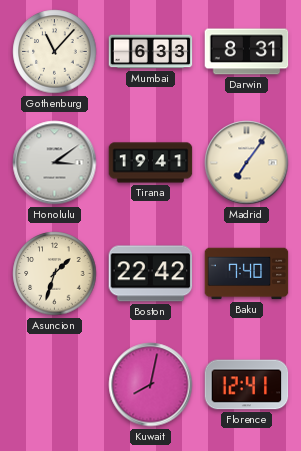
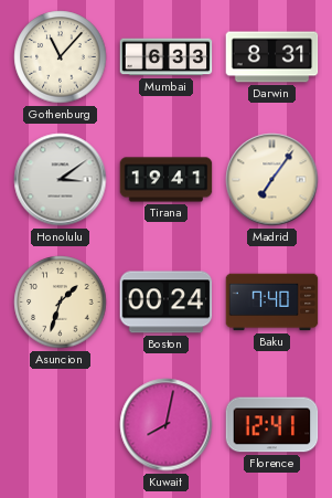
Boston: 22:42 -> 00:24
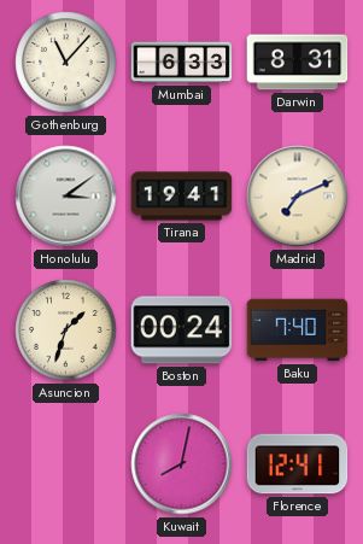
Madrid: 7:06 -> 7:11
